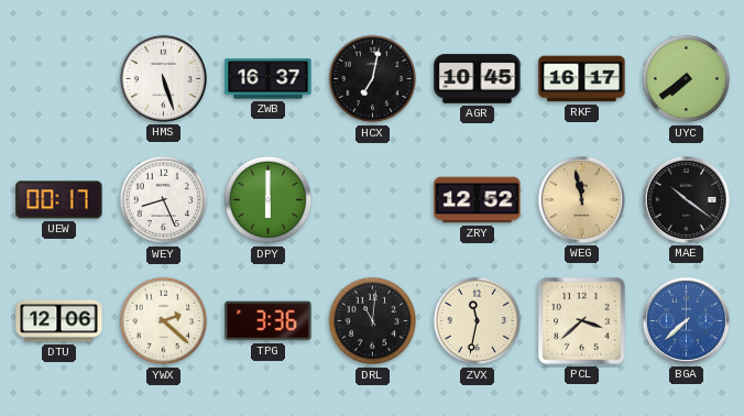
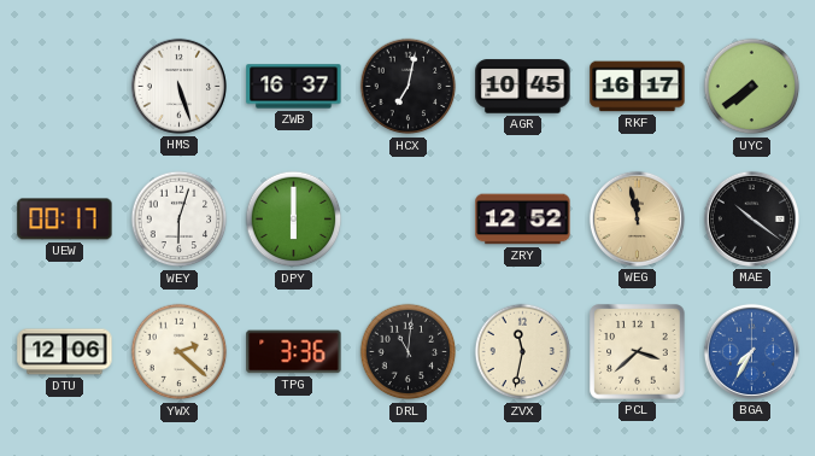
WEY: 8:26 -> 6:03
BGA: 7:38 -> 7:35
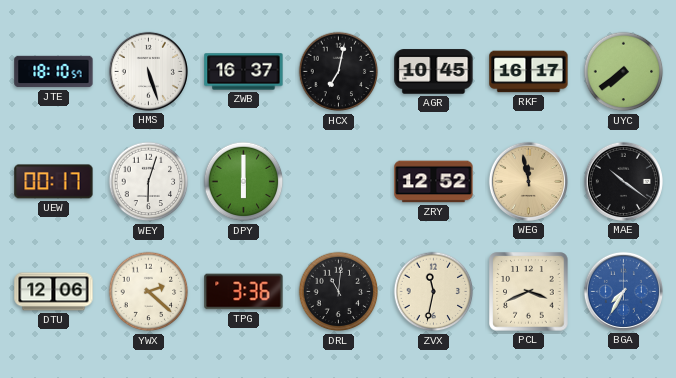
JTE: none -> 18:10
PCL: 3:38 -> 3:41
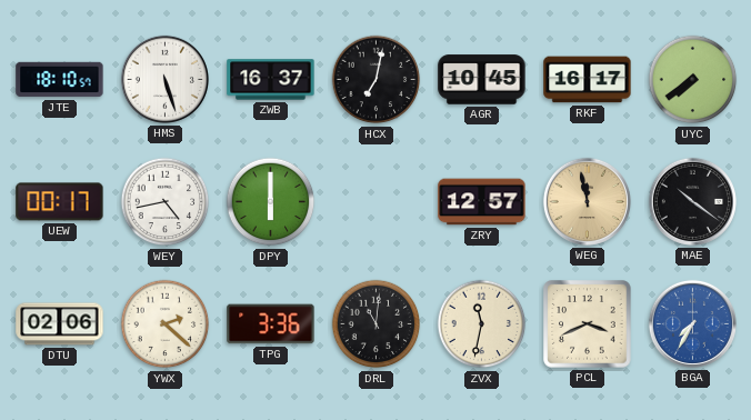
WEY: 6:03 -> 4:43
ZRY: 12:52 -> 12:57
DTU: 12:06 -> 02:06
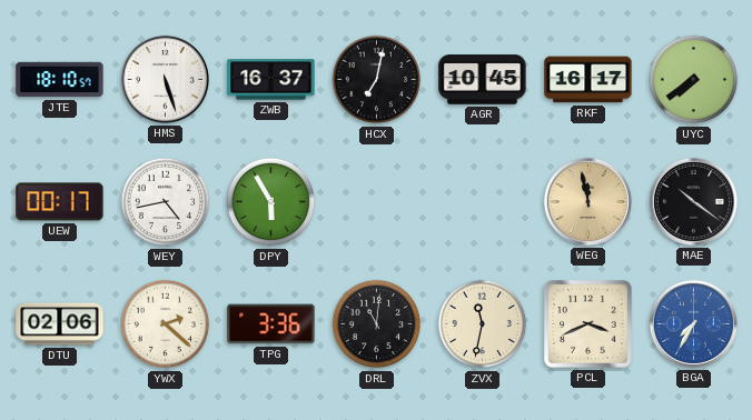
DPY: 6:00 -> 5:55
ZRY: 12:57 -> none
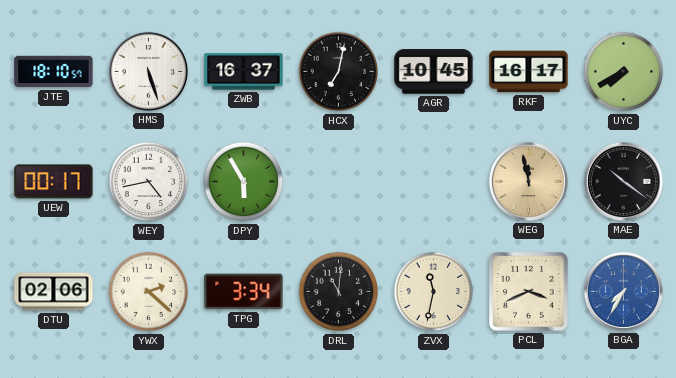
UYC: 7:39 -> 7:40
TPG: 3:36 -> 3:34
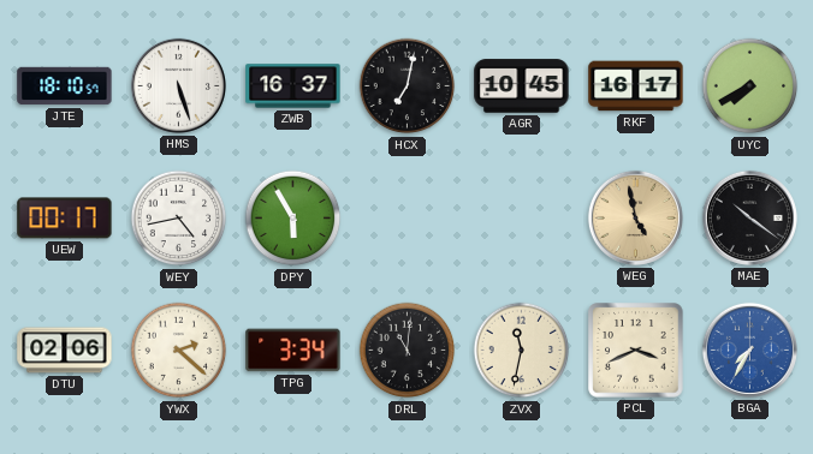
WEG: 11:58 -> 4:58
